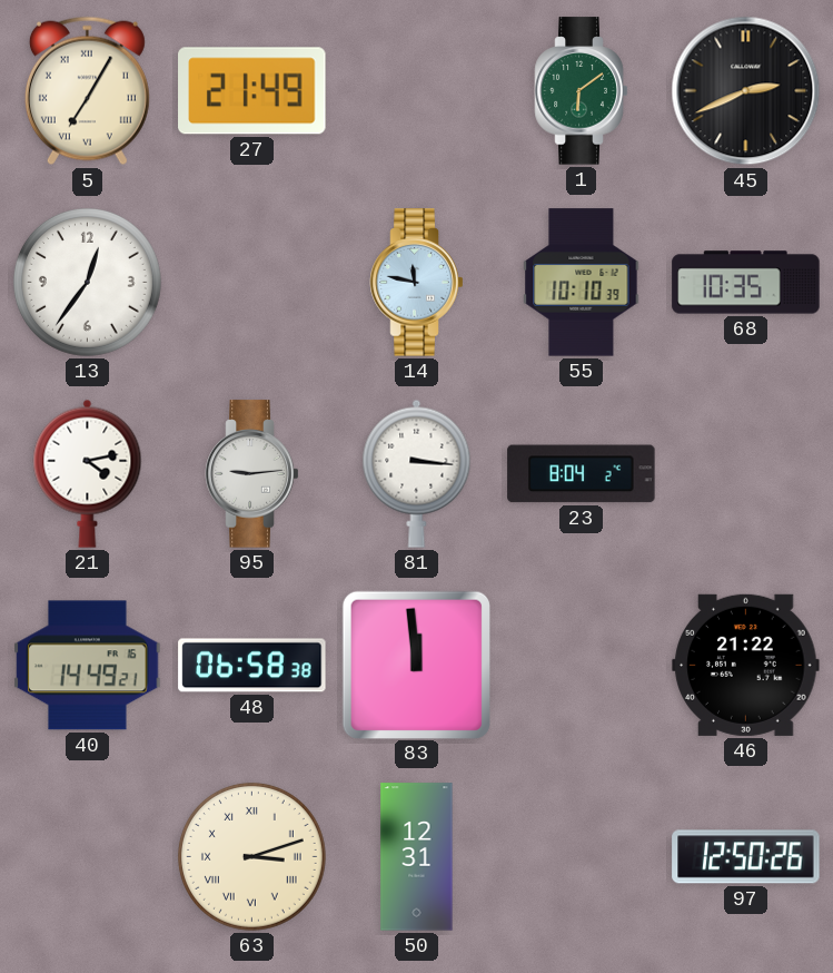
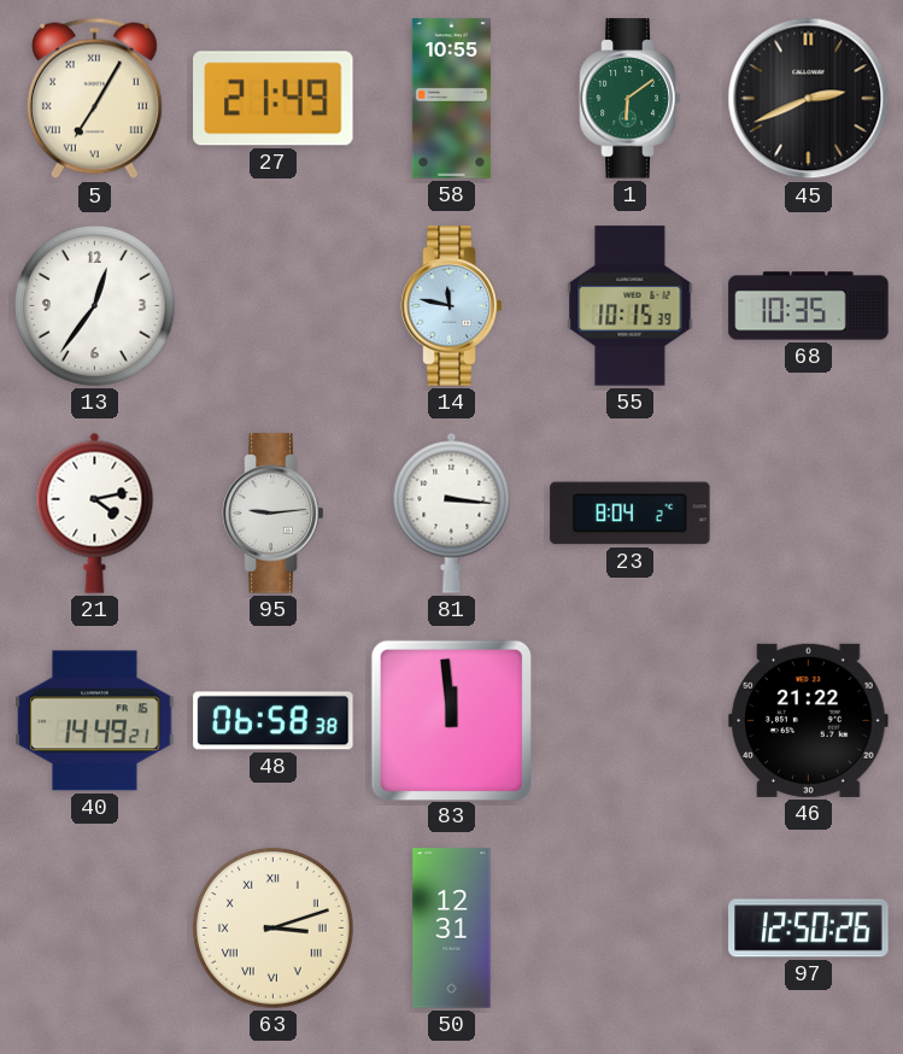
58: none -> 10:55
55: 10:10 -> 10:15
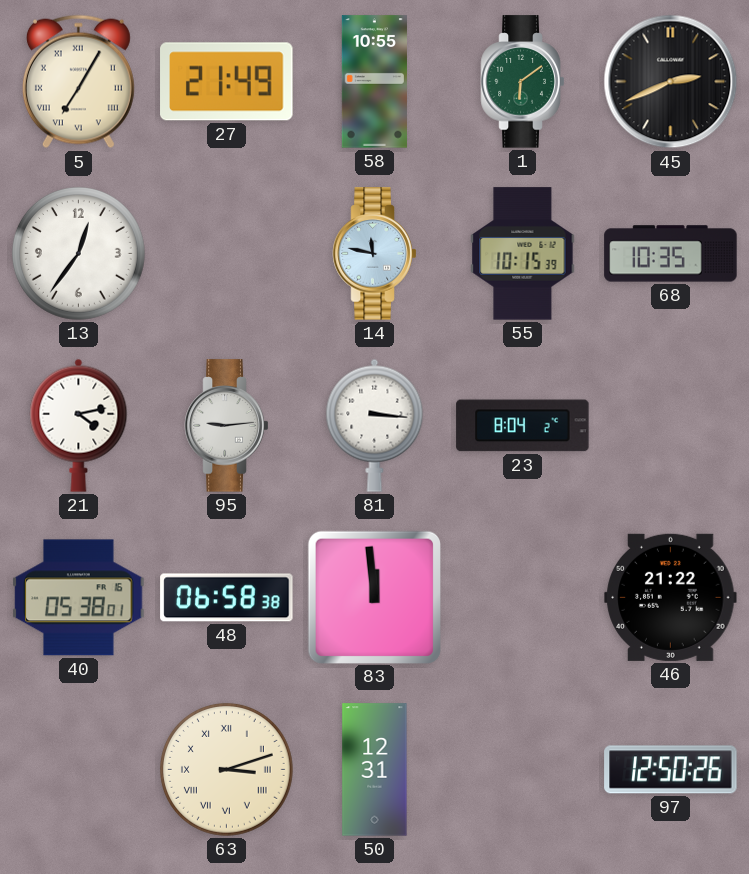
40: 14:49 -> 05:38
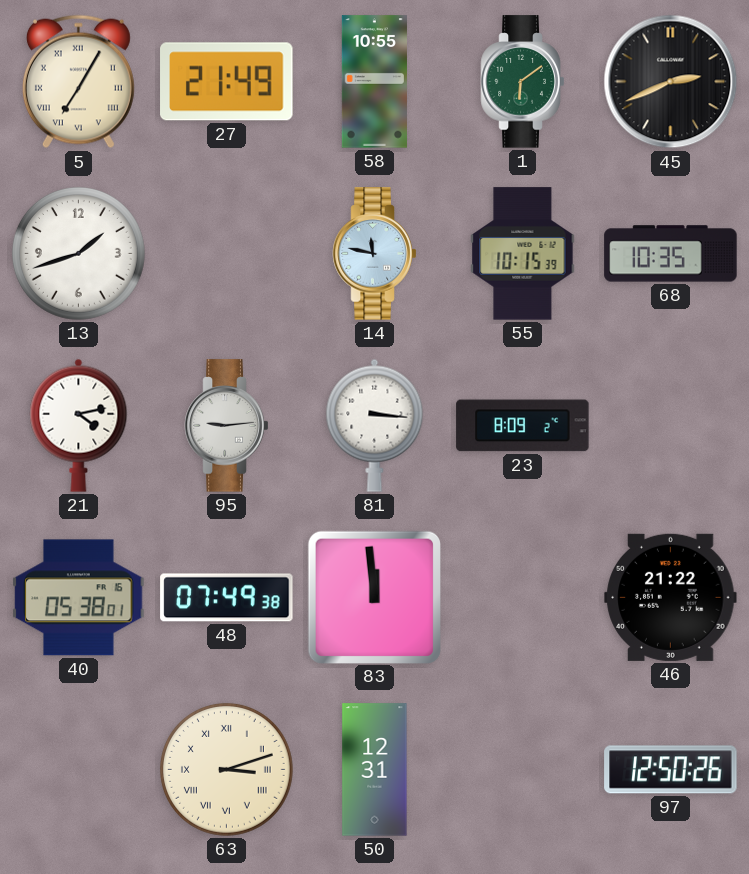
13: 12:36 -> 1:42
23: 8:04 -> 8:09
48: 06:58 -> 07:49
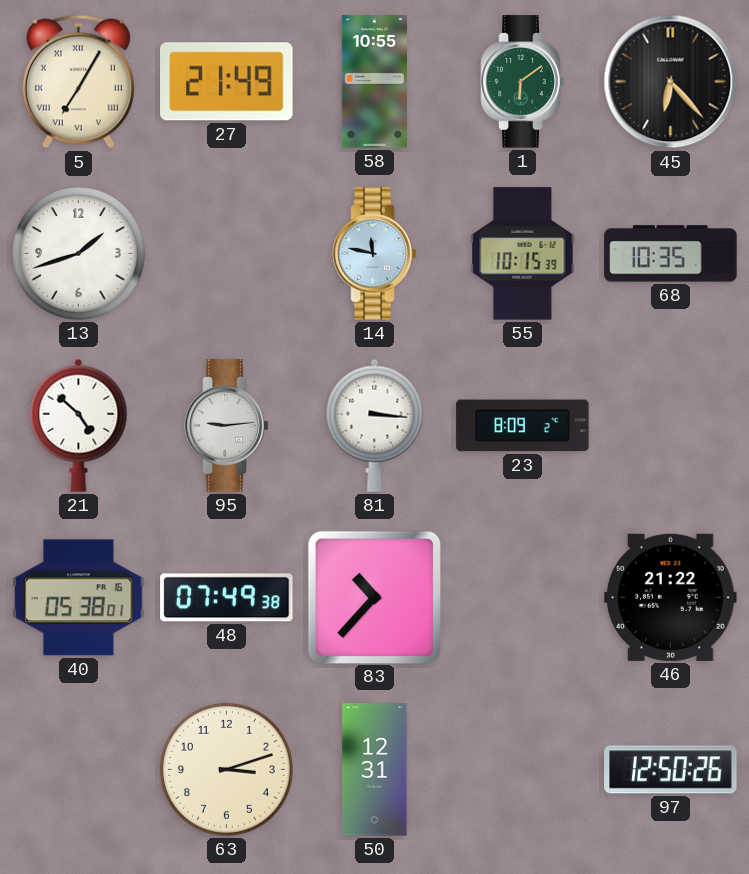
45: 2:41 -> 6:23
21: 4:13 -> 4:52
83: 11:59 -> 10:37
63 numerals: Roman -> Arabic
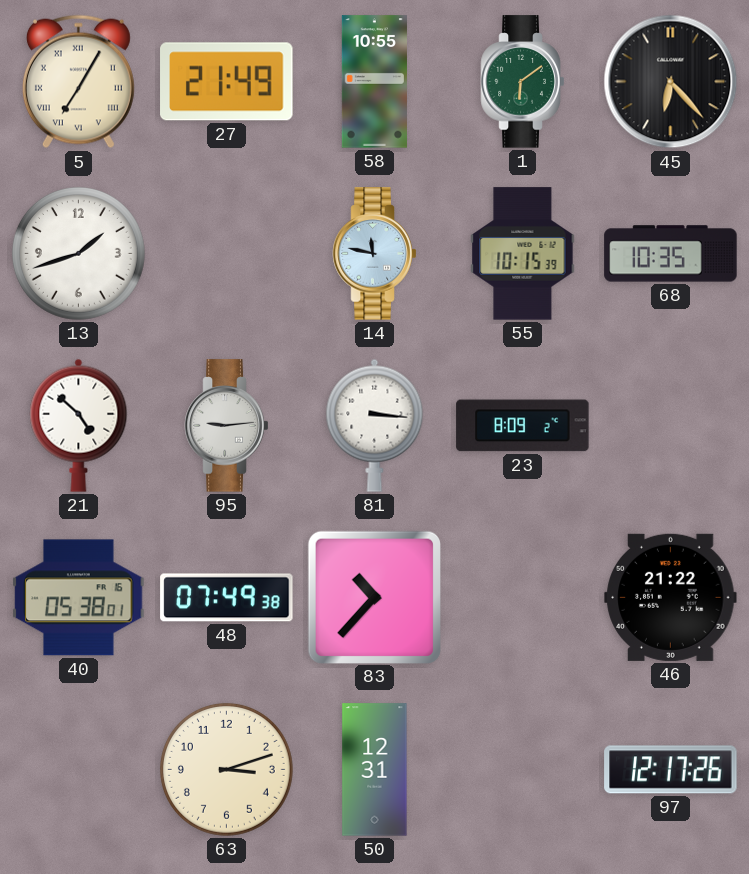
97: 12:50 -> 12:17
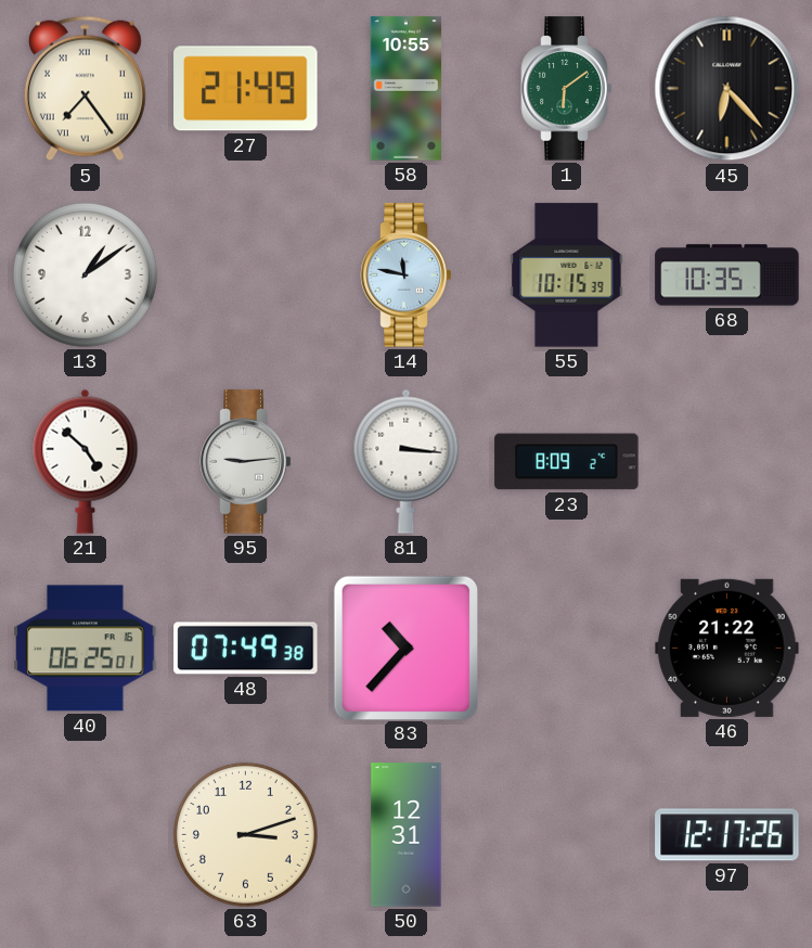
5: 7:05 -> 7:24
13: 1:42 -> 1:09
40: 05:38 -> 06:25
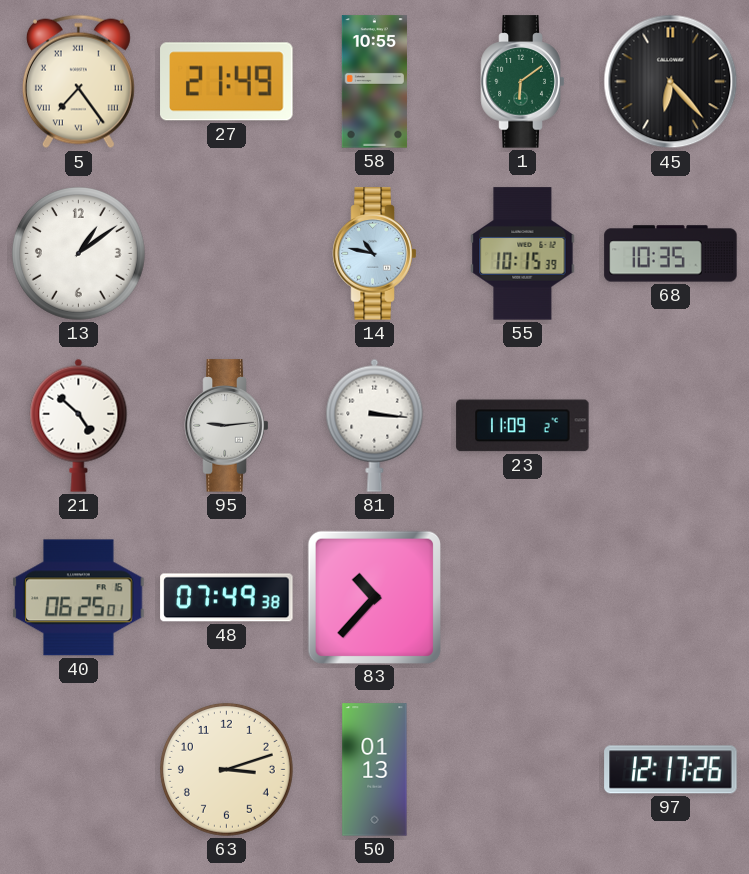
14: 11:47 -> 10:47
23: 8:09 -> 11:09
46: 21:22 -> none
50: 12:31 -> 01:13
